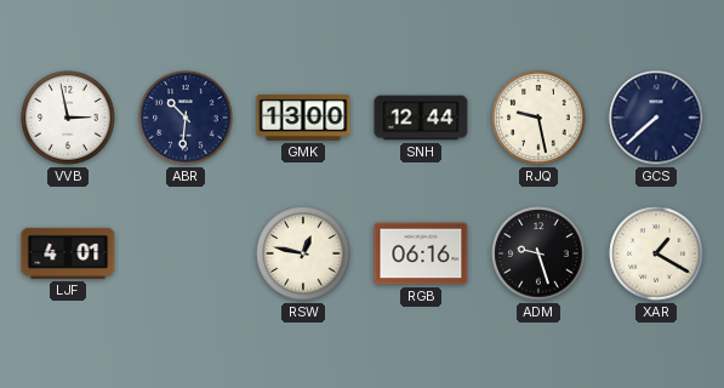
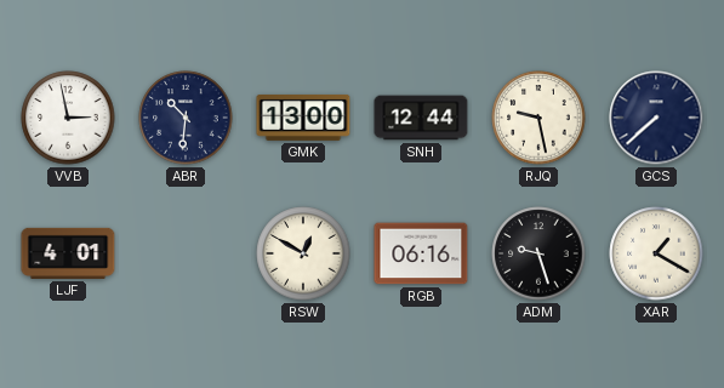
RSW: 12:47 -> 12:50
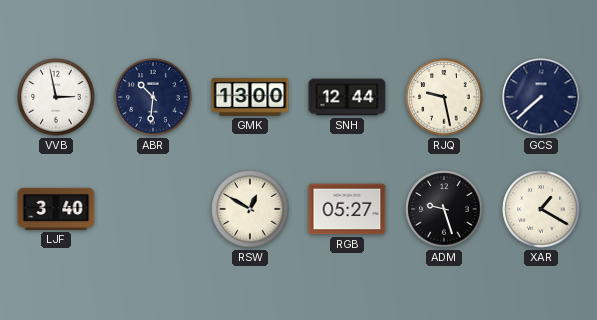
LJF: 4:01 -> 3:40
RGB: 06:16 -> 05:27
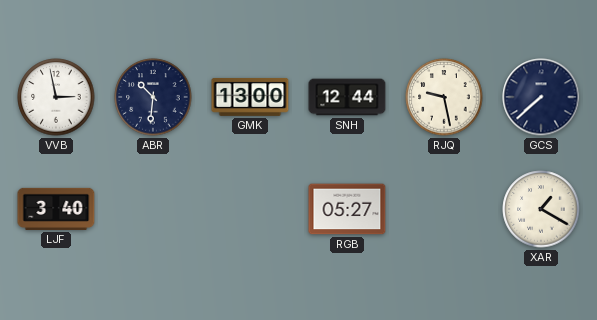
RSW: 12:50 -> none
ADM: 9:27 -> none
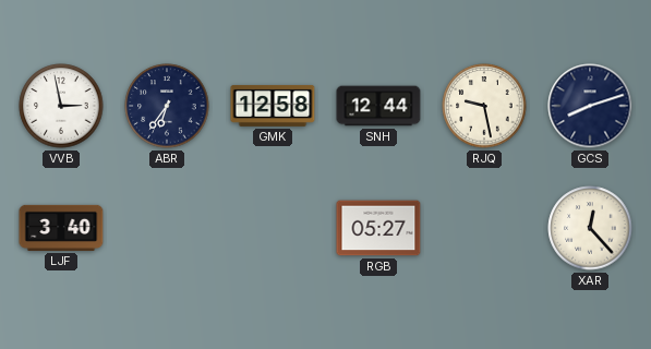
ABR: 10:31 -> 6:36
GMK: 13:00 -> 12:58
GCS: 7:38 -> 8:12
XAR: 1:20 -> 12:23
